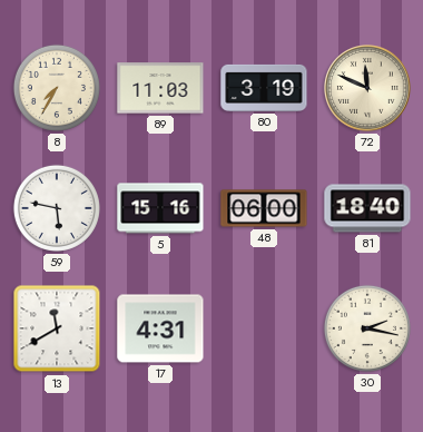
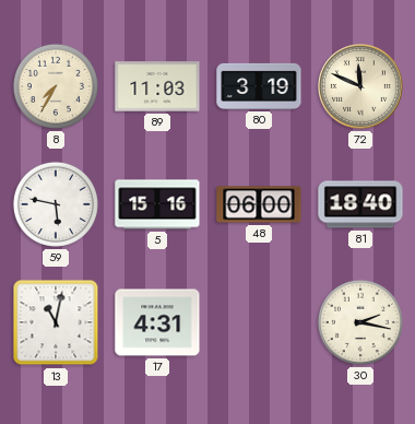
13: 11:40 -> 11:02
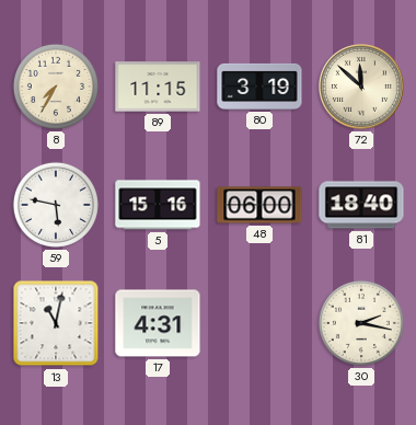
89: 11:03 -> 11:15
72: 11:49 -> 11:52
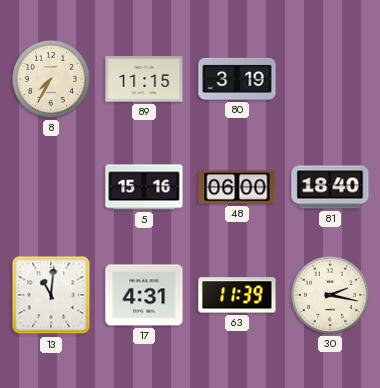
72: 11:52 -> none
59: 5:47 -> none
13: 11:02 -> 11:01
63: none -> 11:39
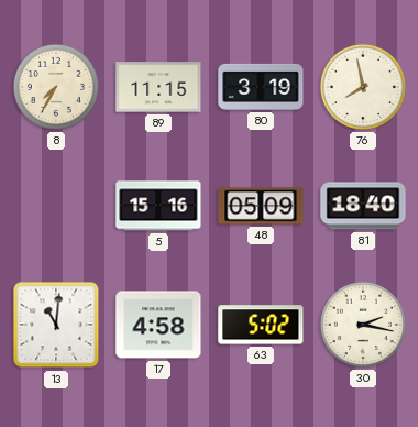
76: none -> 7:58
48: 06:00 -> 05:09
17: 4:31 -> 4:58
63: 11:39 -> 5:02
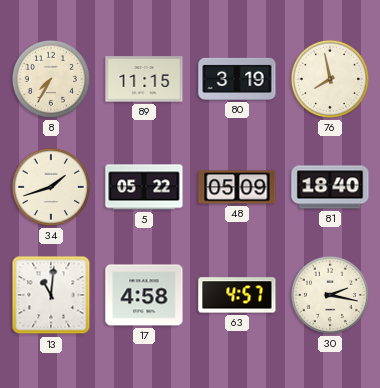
34: none -> 1:42
5: 15:16 -> 05:22
63: 5:02 -> 4:57
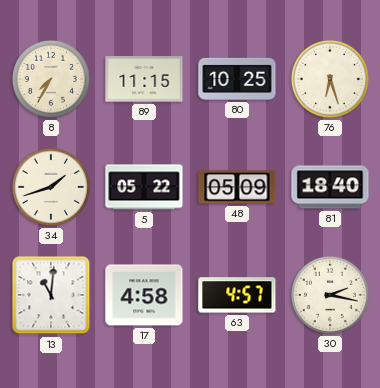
80: 3:19 -> 10:25
76: 7:58 -> 6:27
